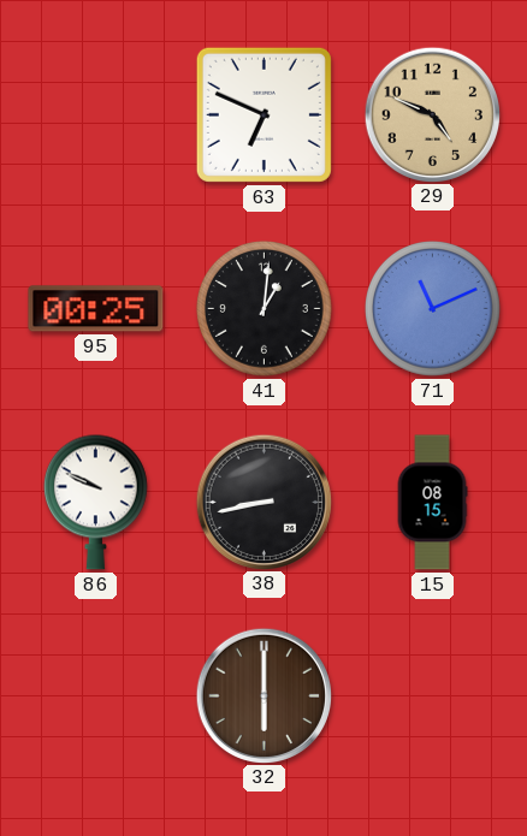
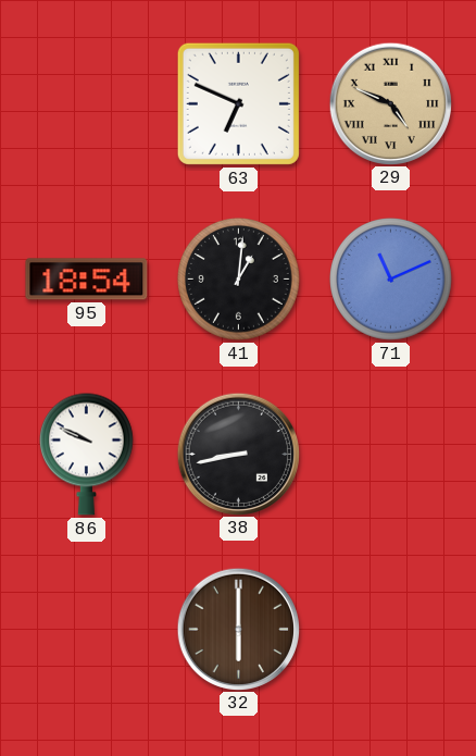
29 numerals: Arabic -> Roman
95: 00:25 -> 18:54
15: 08:15 -> none
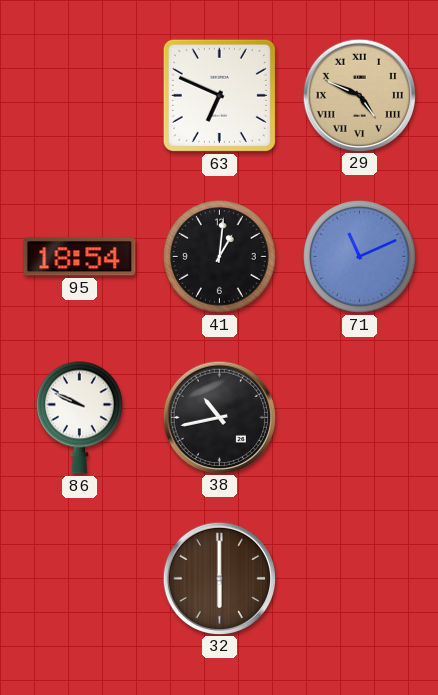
38: 8:43 -> 10:43
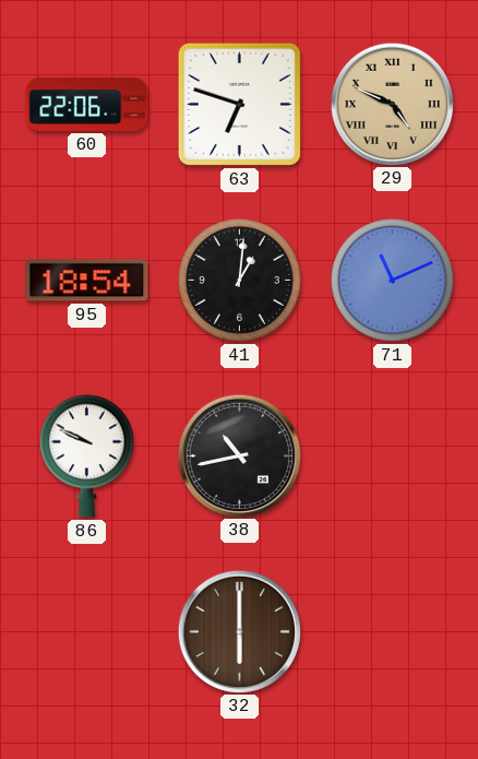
60: none -> 22:06
63: 6:49 -> 6:48
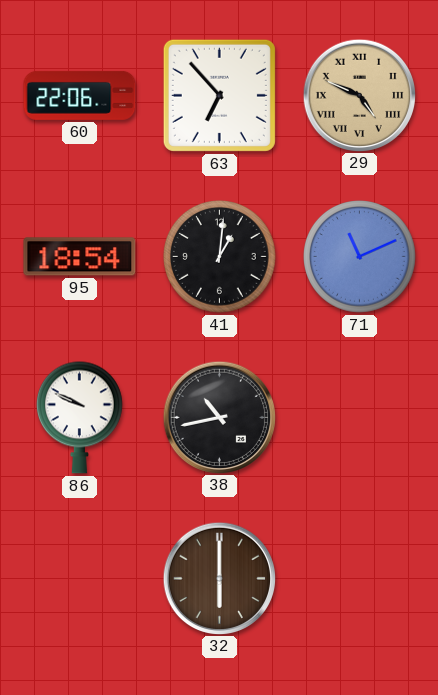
63: 6:48 -> 6:53
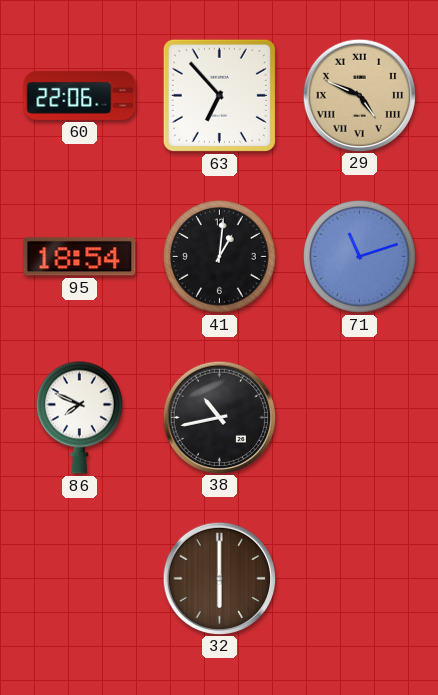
71: 11:11 -> 11:12
86: 9:49 -> 7:49
